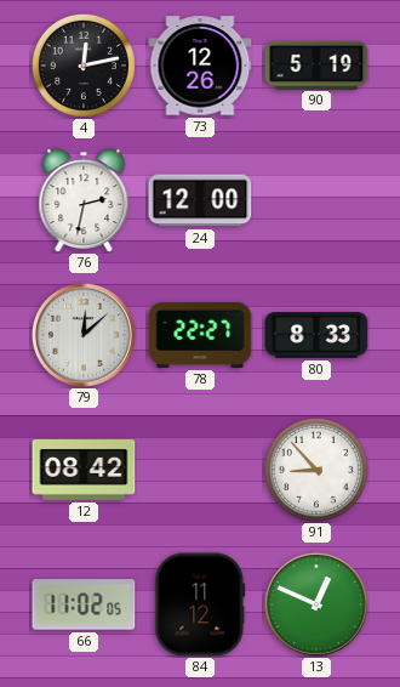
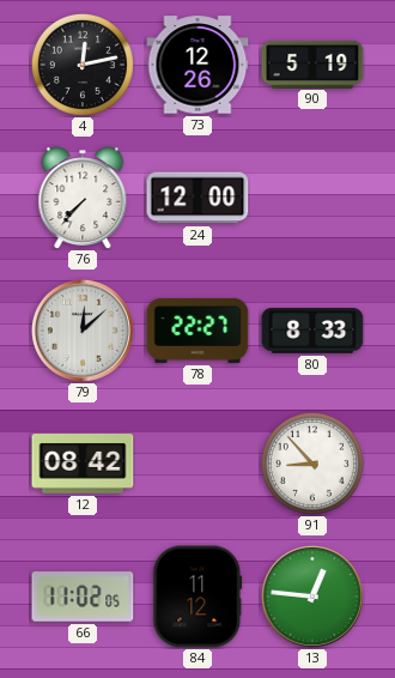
76: 2:32 -> 7:37
13: 12:49 -> 12:46
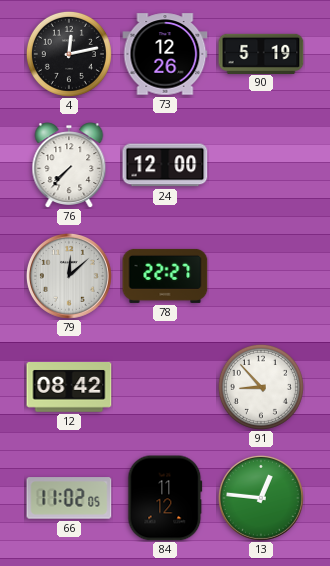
80: 8:33 -> none
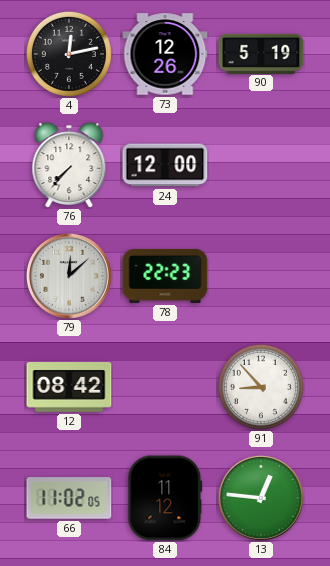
78: 22:27 -> 22:23
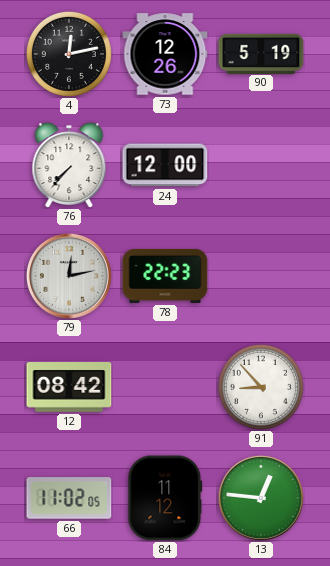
79: 12:08 -> 12:13
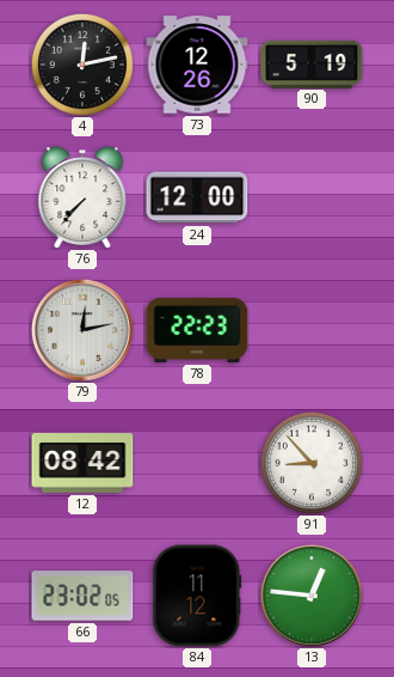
66: 11:02 -> 23:02
